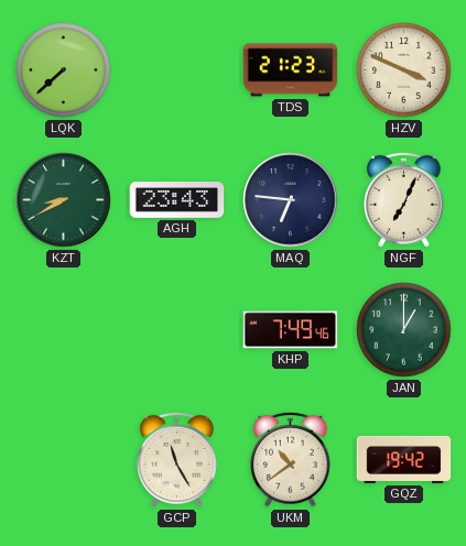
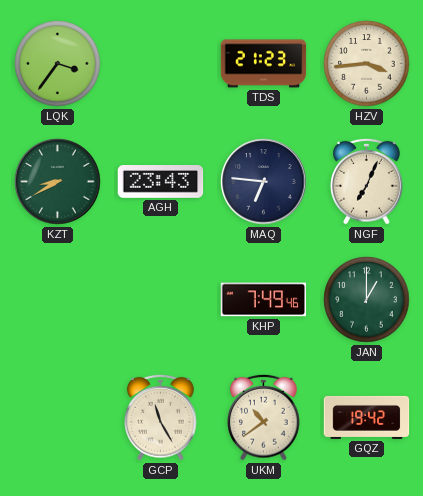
LQK: 7:38 -> 3:36
HZV: 3:49 -> 3:44
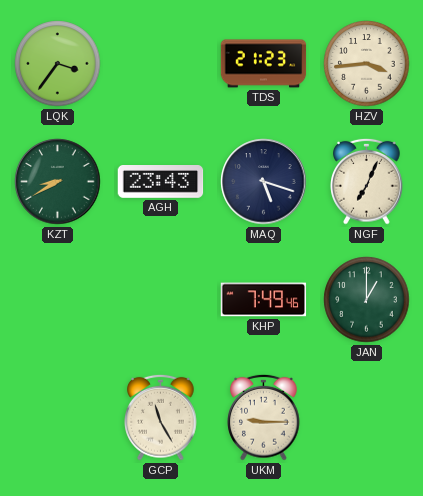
MAQ: 6:46 -> 5:18
UKM: 10:39 -> 9:15
GQZ: 19:42 -> none
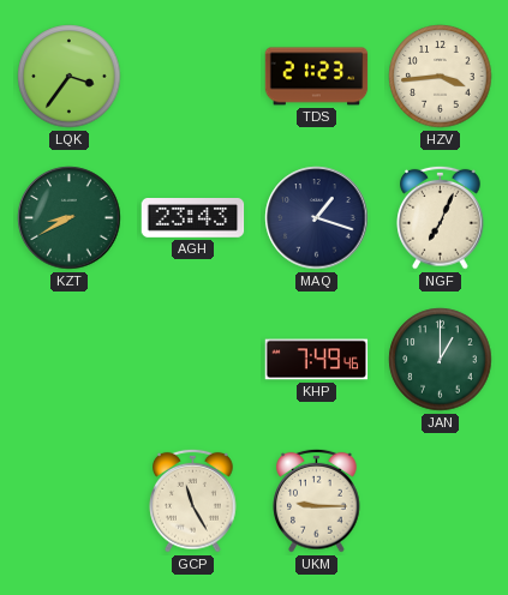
MAQ: 5:18 -> 1:18
